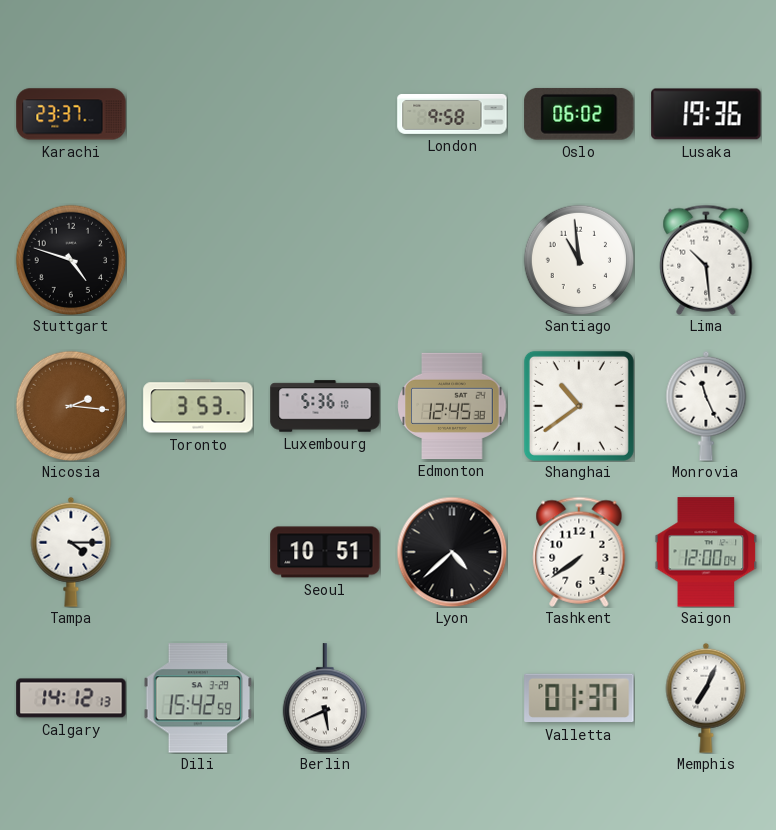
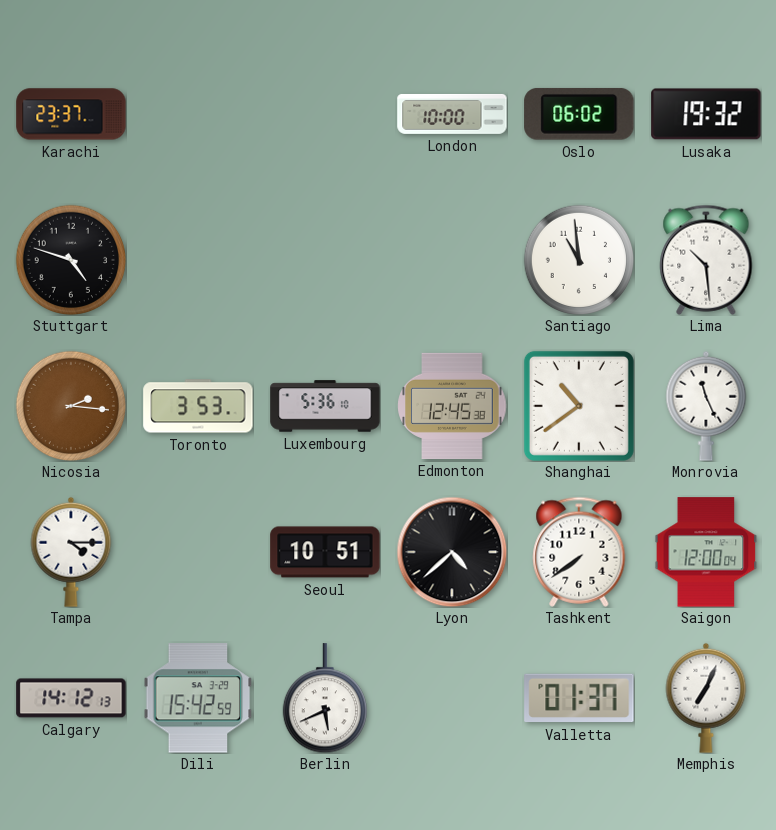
London: 9:58 -> 10:00
Lusaka: 19:36 -> 19:32
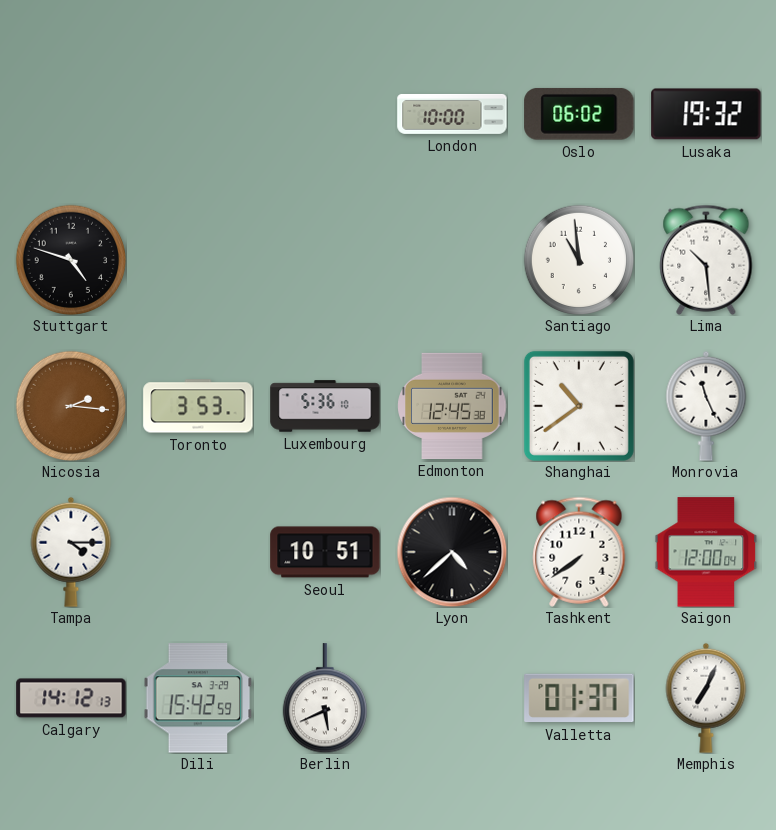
Karachi: 23:37 -> none
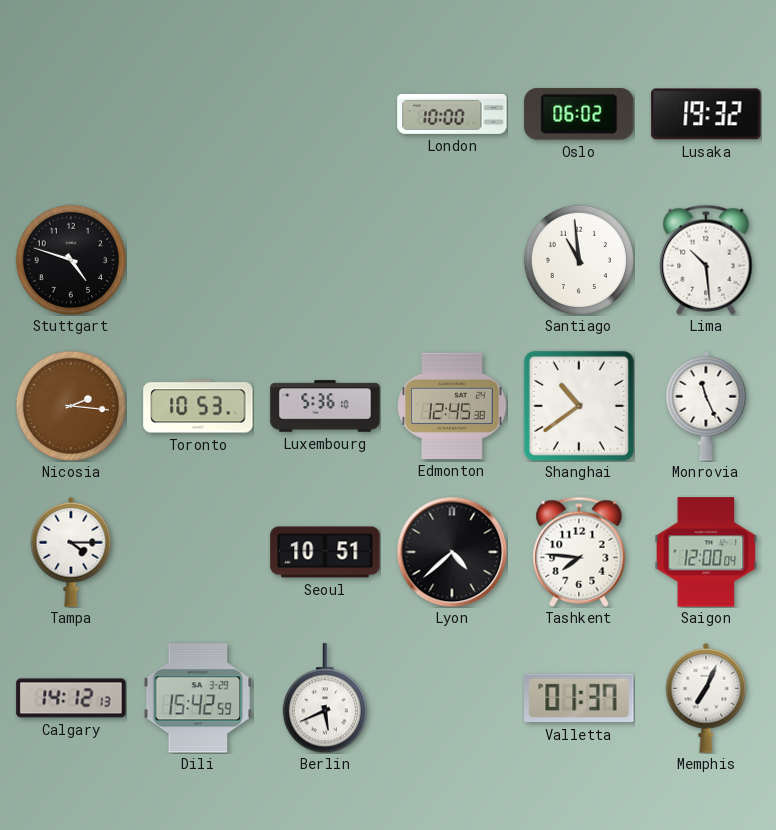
Toronto: 3:53 -> 10:53
Tashkent: 7:39 -> 7:46
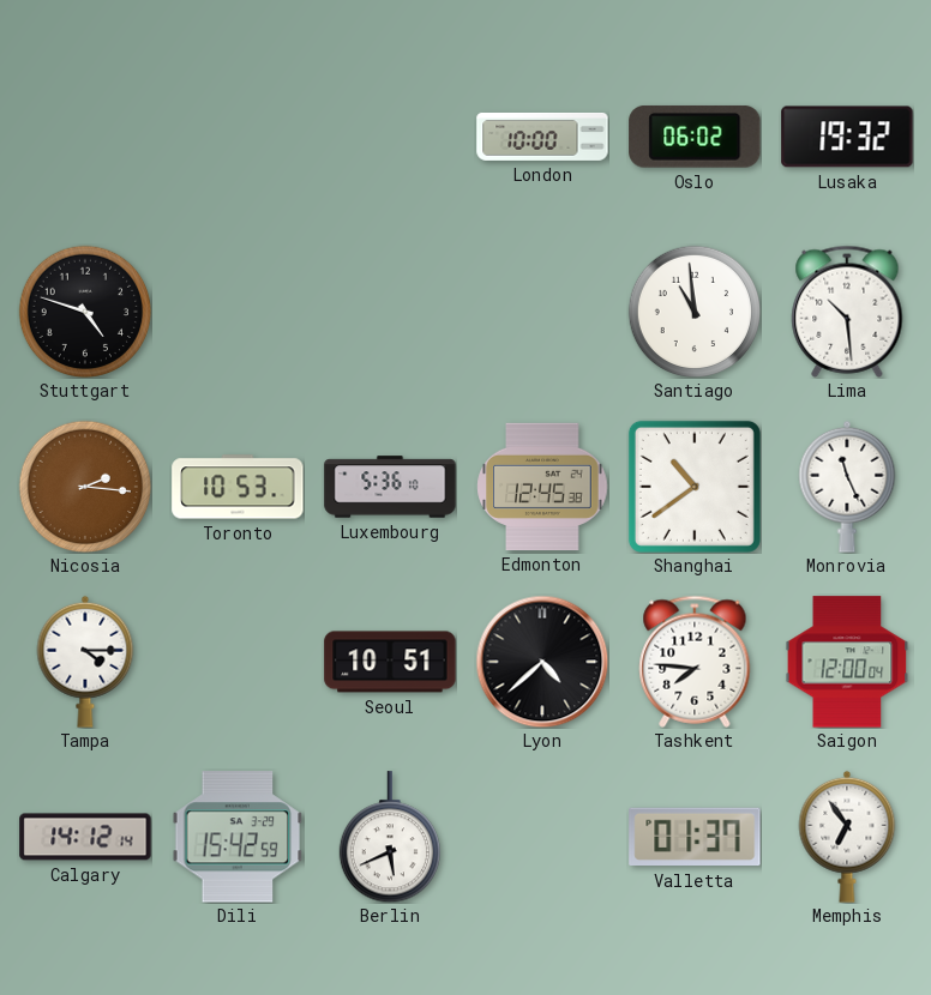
Calgary: 14:12:13 -> 14:12:14
Memphis: 7:04 -> 6:54
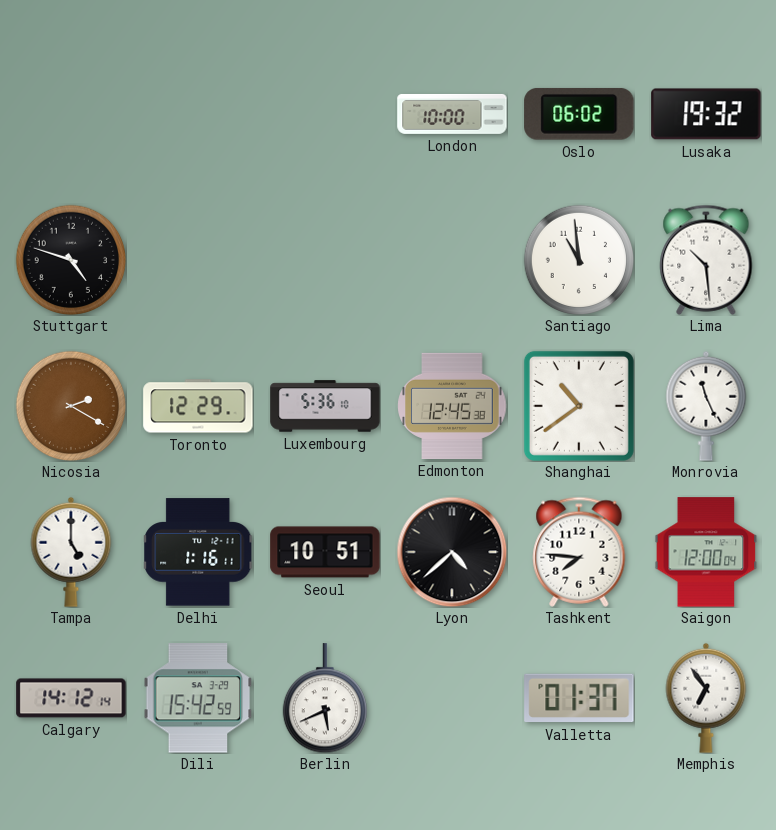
Nicosia: 2:16 -> 2:20
Toronto: 10:53 -> 12:29
Tampa: 4:15 -> 5:00
Delhi: none -> 1:16
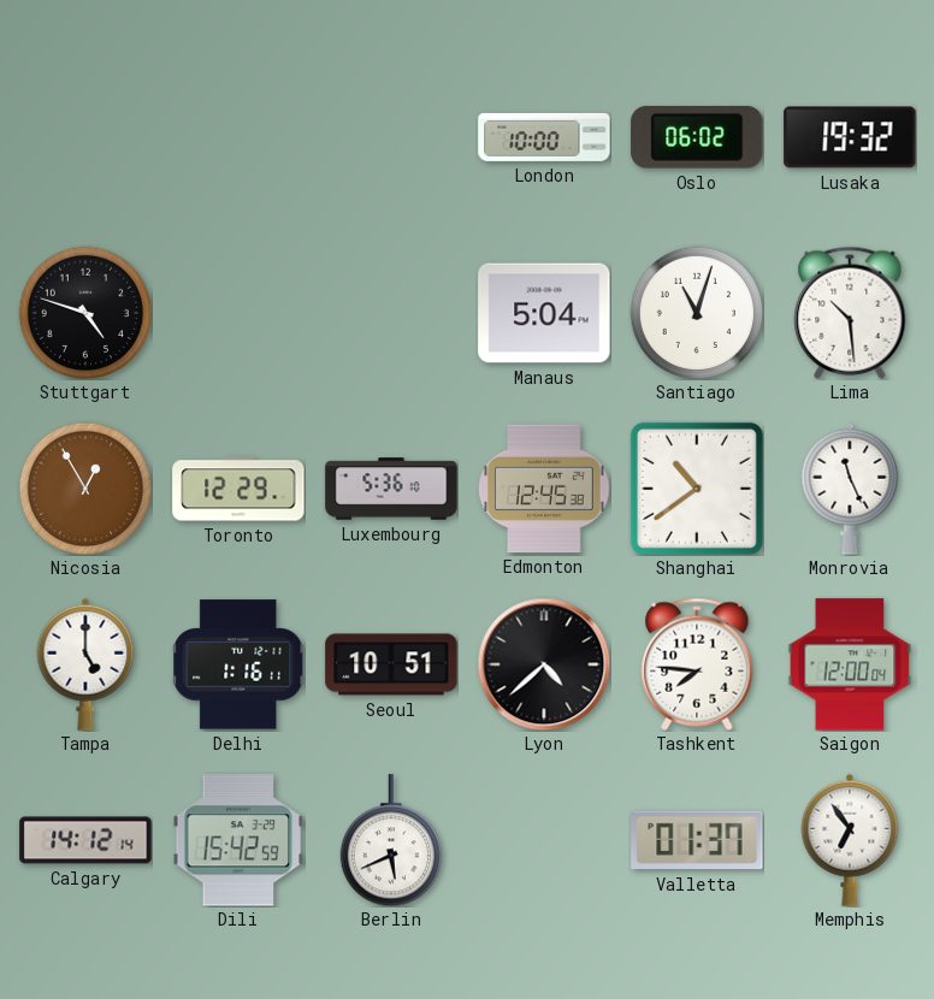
Manaus: none -> 5:04
Santiago: 10:59 -> 11:03
Nicosia: 2:20 -> 12:55
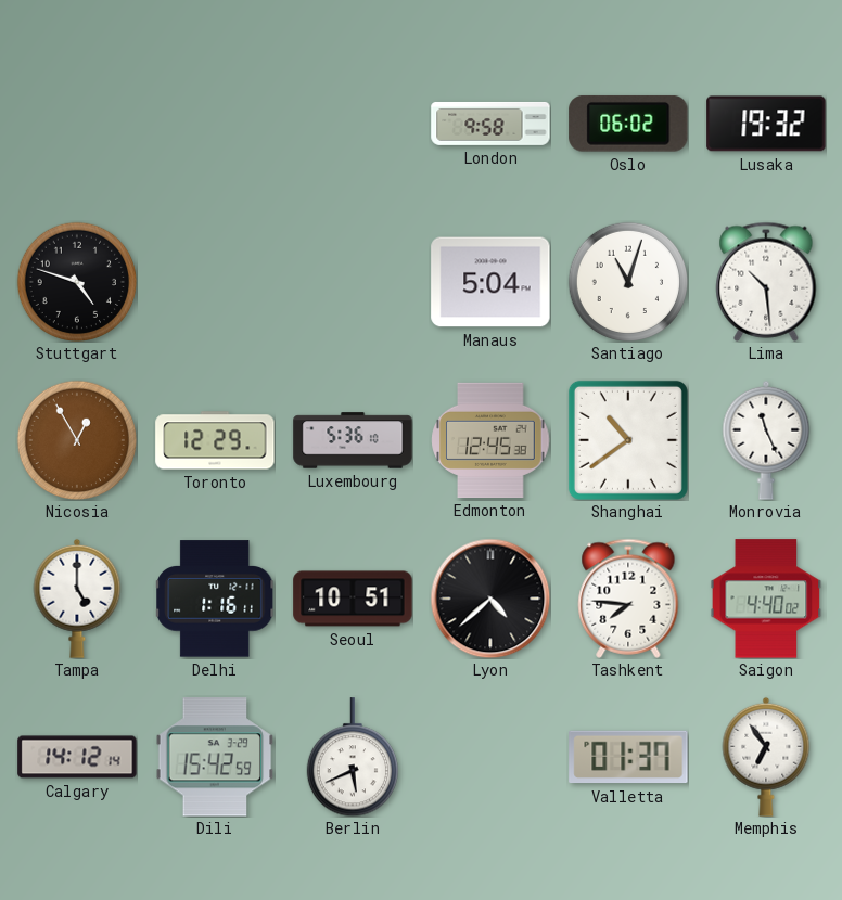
London: 10:00 -> 9:58
Saigon: 12:00 -> 4:40
